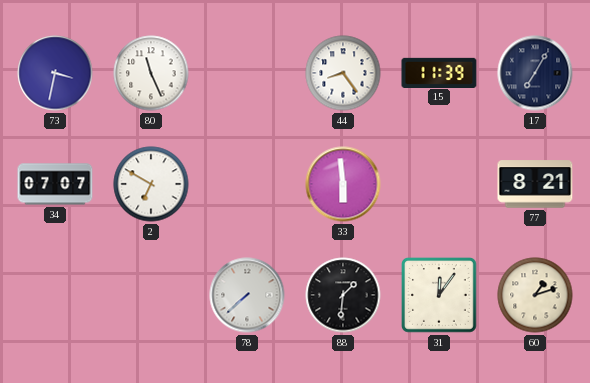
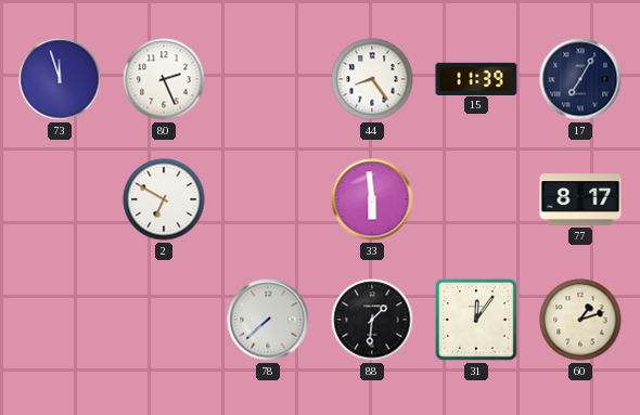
73: 3:32 -> 11:57
80: 11:26 -> 2:26
34: 07:07 -> none
77: 8:21 -> 8:17
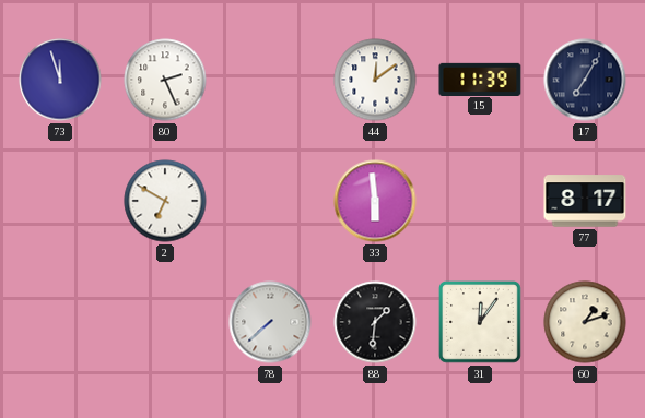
44: 8:24 -> 12:09
